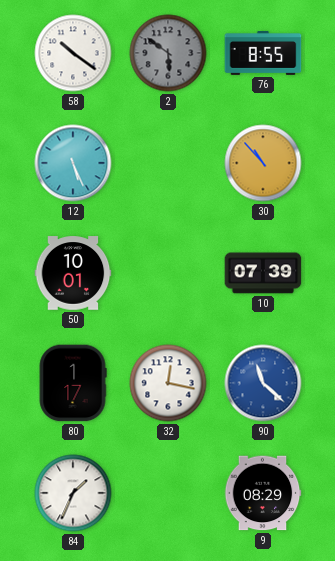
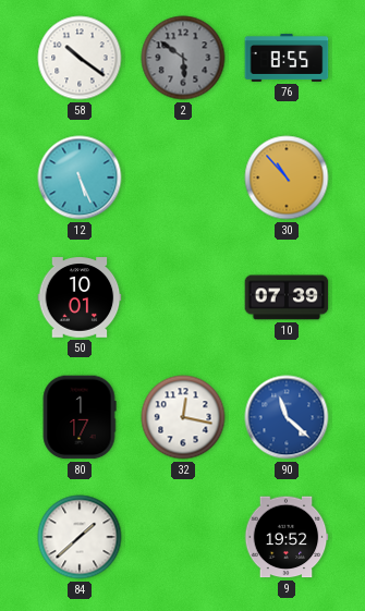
84: 1:34 -> 1:38
9: 08:29 -> 19:52
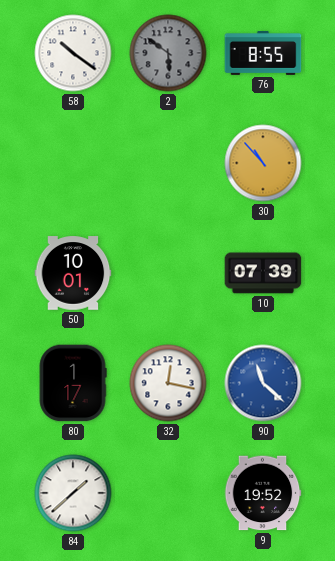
12: 5:26 -> none
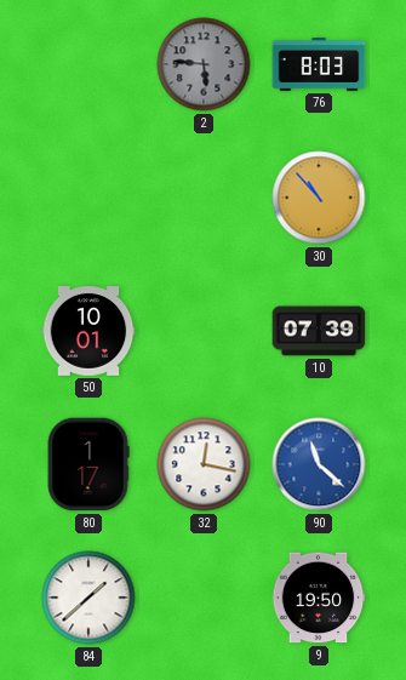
58: 10:21 -> none
2: 5:51 -> 5:46
76: 8:55 -> 8:03
9: 19:52 -> 19:50
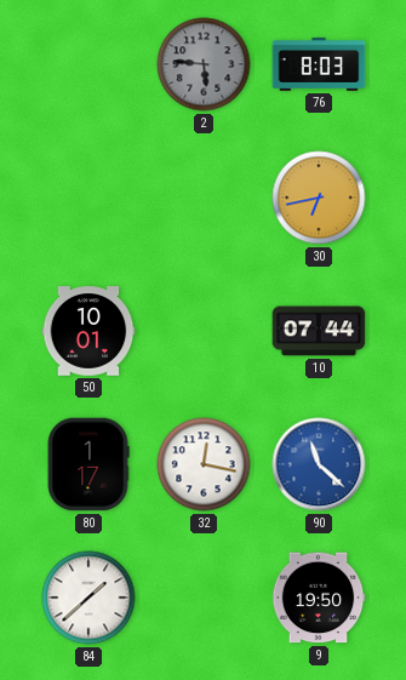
30: 10:53 -> 6:43
10: 07:39 -> 07:44
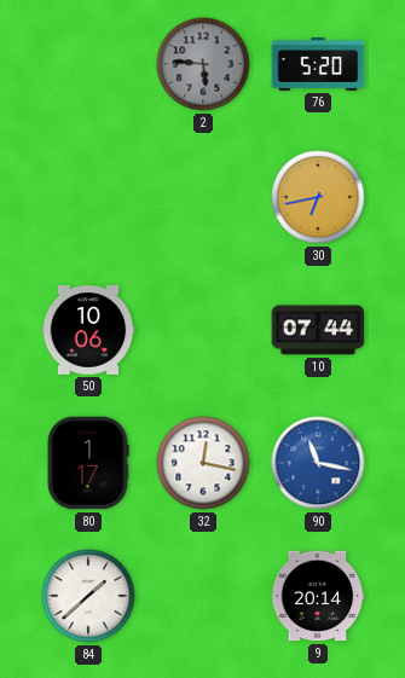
76: 8:03 -> 5:20
50: 10:01 -> 10:06
90: 11:22 -> 11:17
9: 19:50 -> 20:14
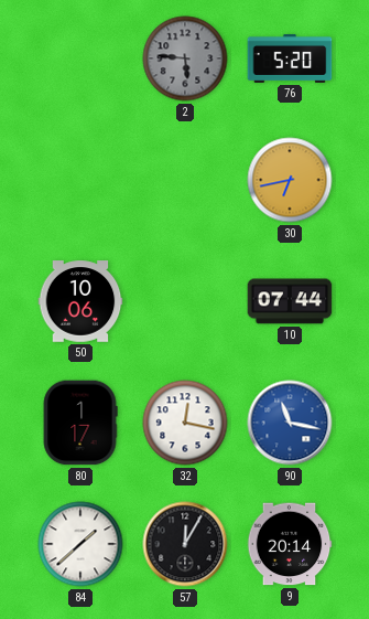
57: none -> 12:05
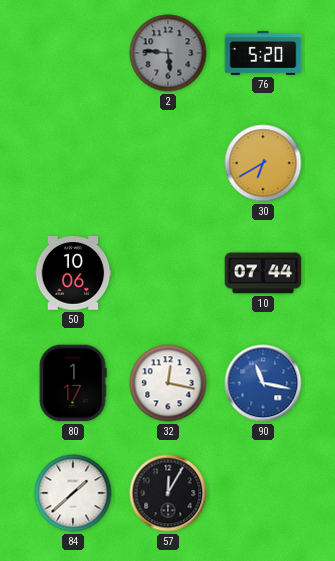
30: 6:43 -> 6:40
9: 20:14 -> none
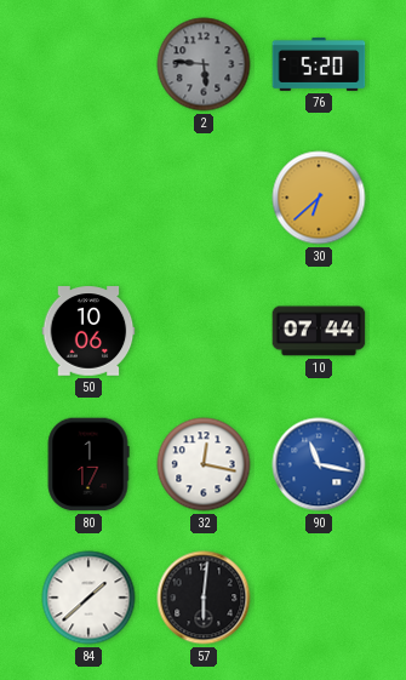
30: 6:40 -> 6:38
57: 12:05 -> 6:01
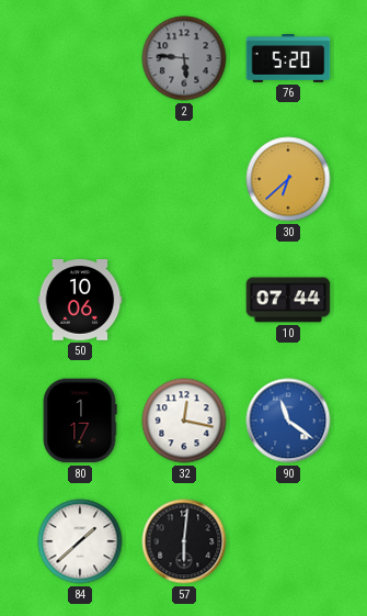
90: 11:17 -> 11:21
